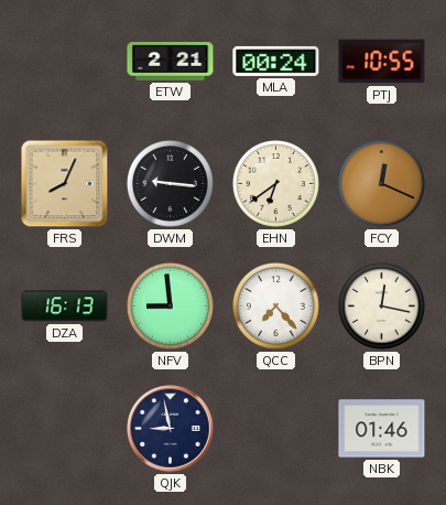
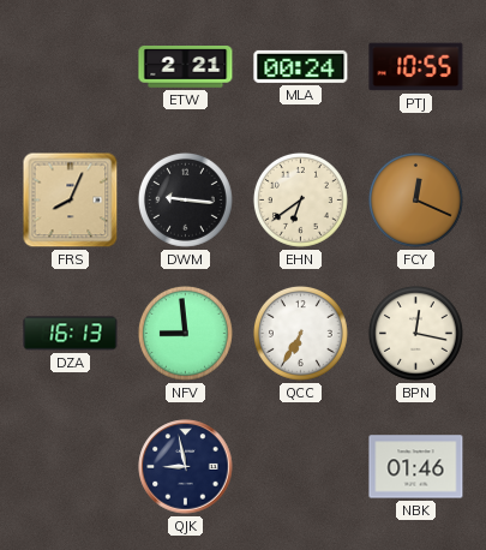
QCC: 7:23 -> 6:35
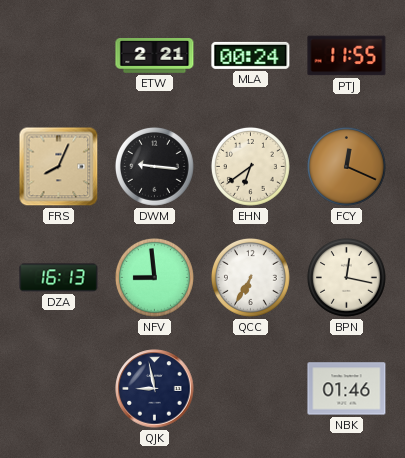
PTJ: 10:55 -> 11:55
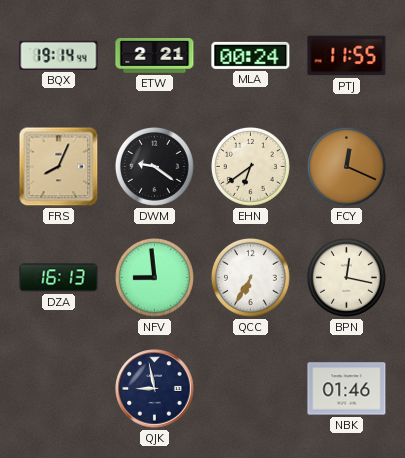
BQX: none -> 19:14
DWM: 9:16 -> 9:21
